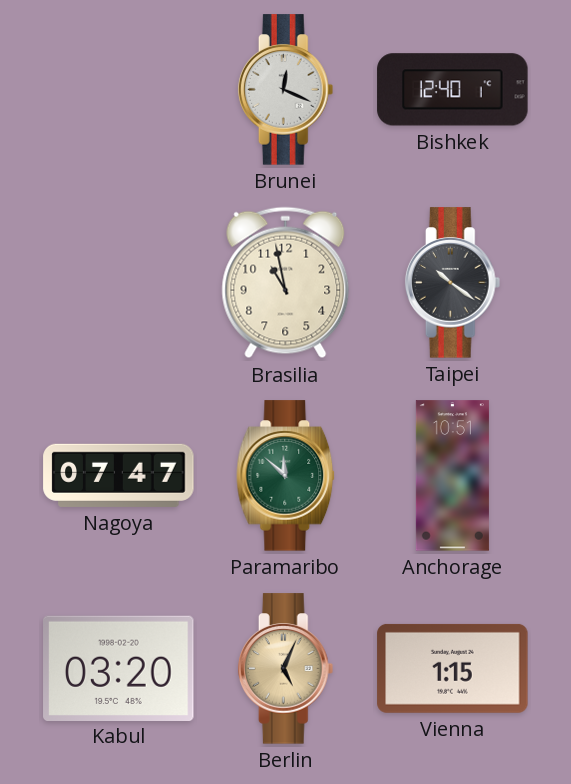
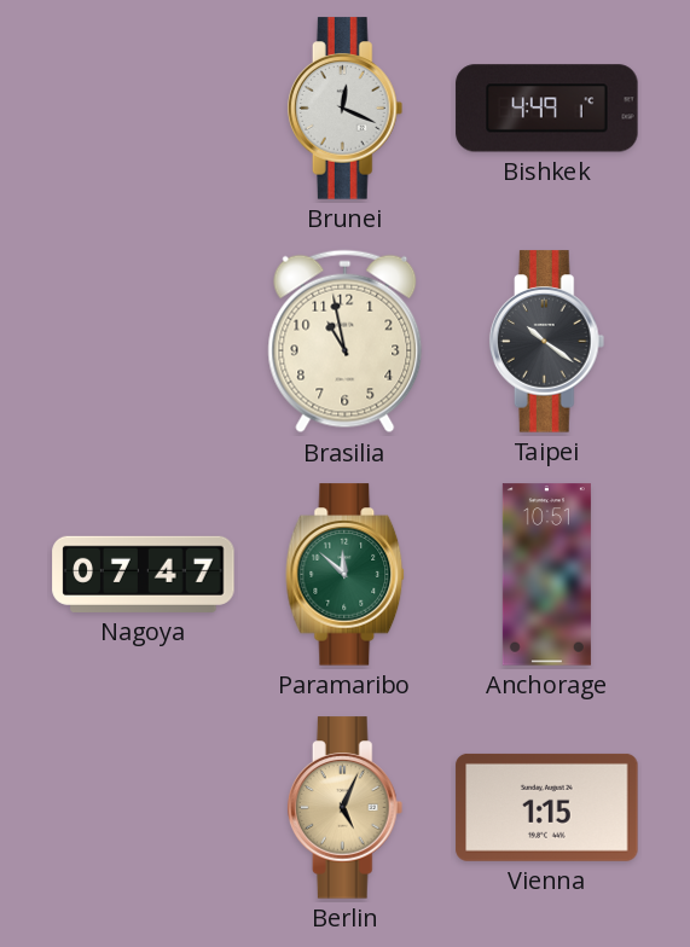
Bishkek: 12:40 -> 4:49
Kabul: 03:20 -> none
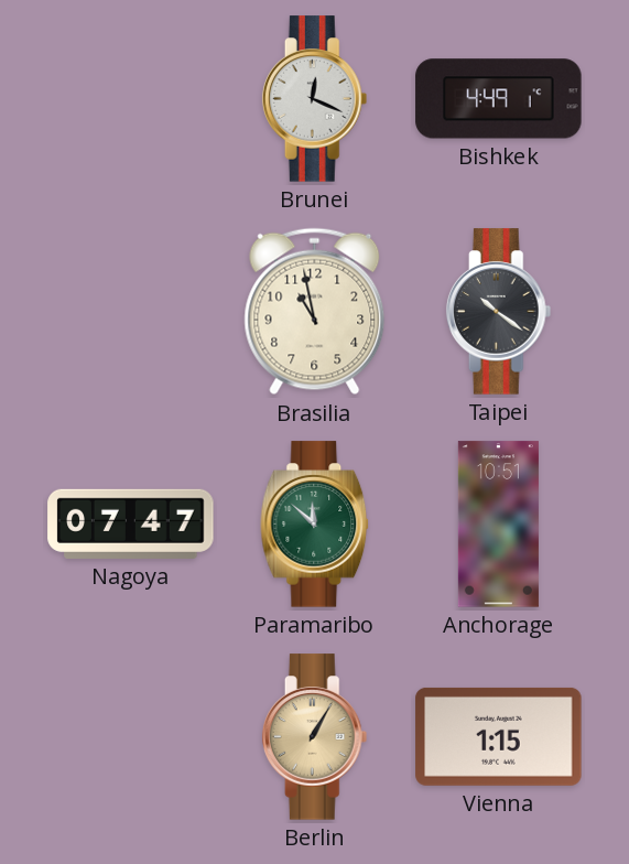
Berlin: 5:04 -> 1:05
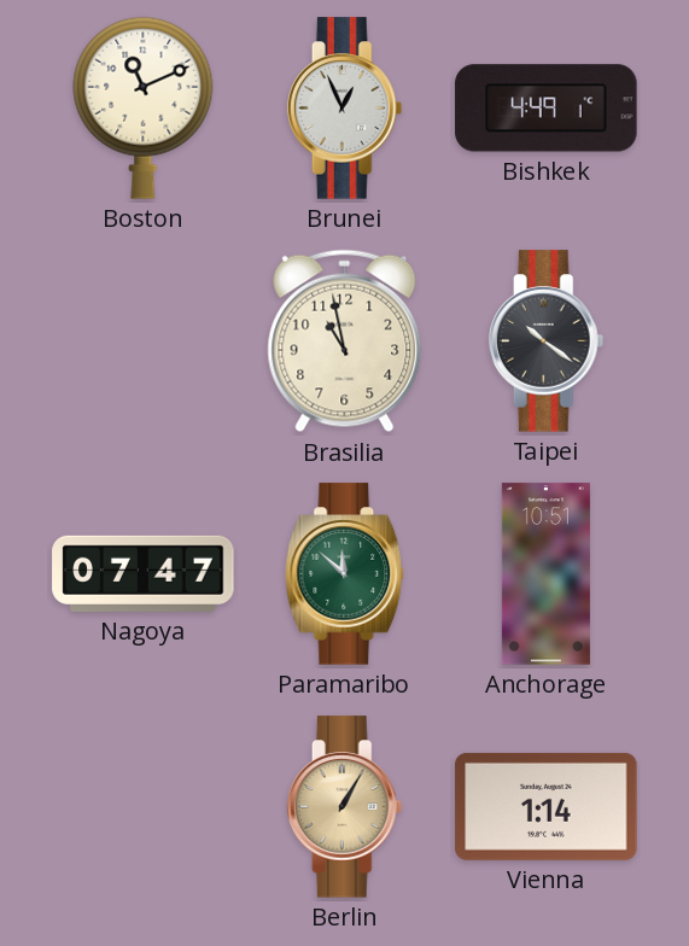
Boston: none -> 11:11
Brunei: 12:19 -> 12:56
Vienna: 1:15 -> 1:14
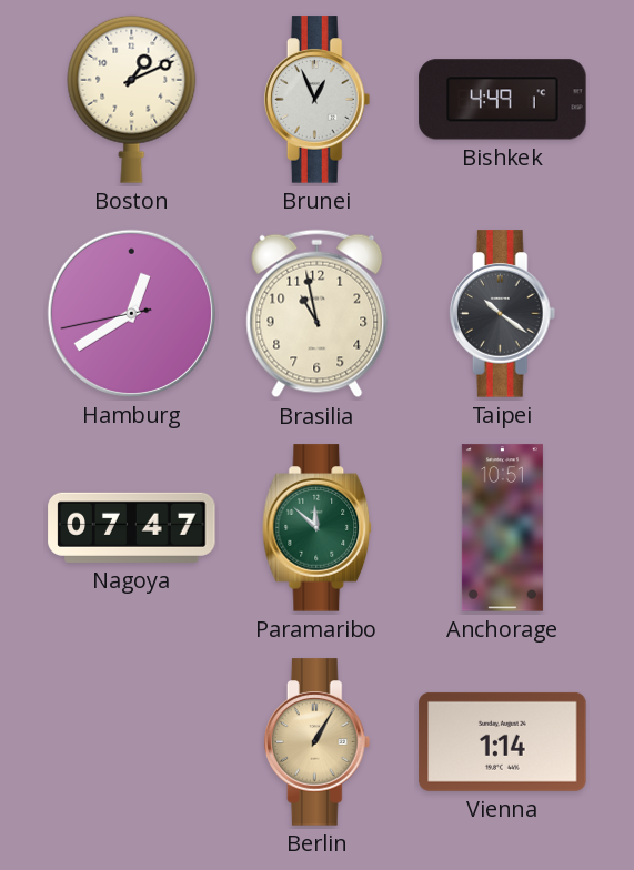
Boston: 11:11 -> 1:11
Hamburg: none -> 12:39
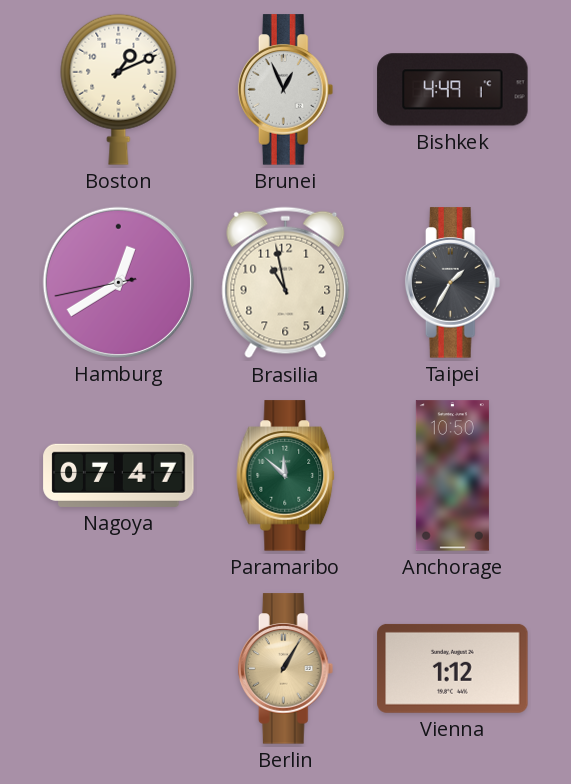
Taipei: 10:21 -> 1:35
Anchorage: 10:51 -> 10:50
Vienna: 1:14 -> 1:12
